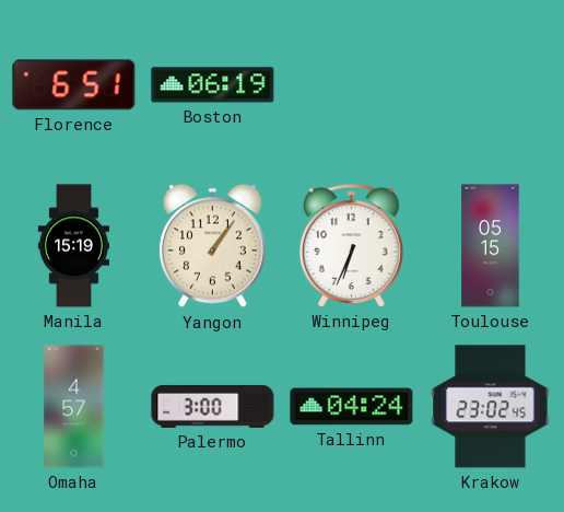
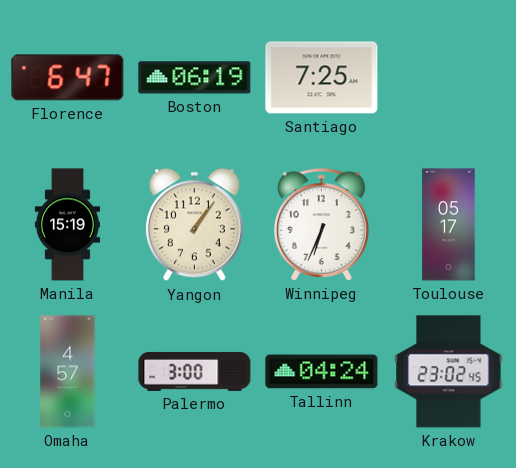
Florence: 6:51 -> 6:47
Santiago: none -> 7:25
Toulouse: 05:15 -> 05:17
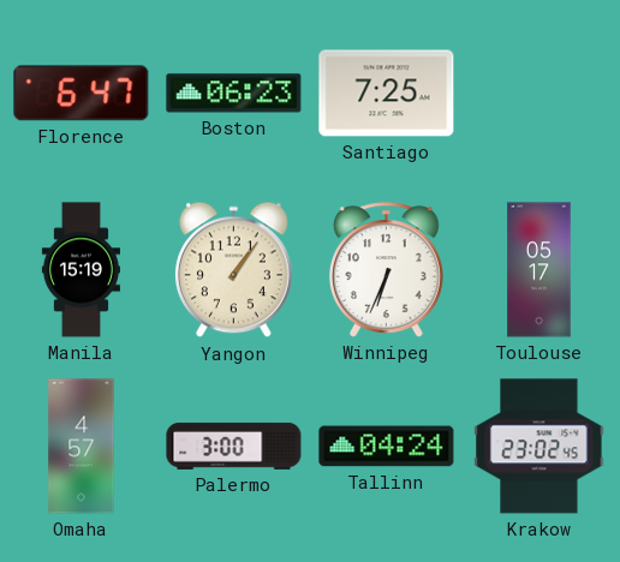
Boston: 06:19 -> 06:23
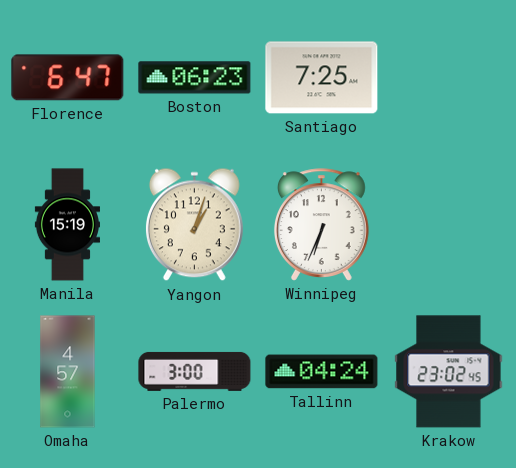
Yangon: 1:06 -> 1:03
Toulouse: 05:17 -> none
